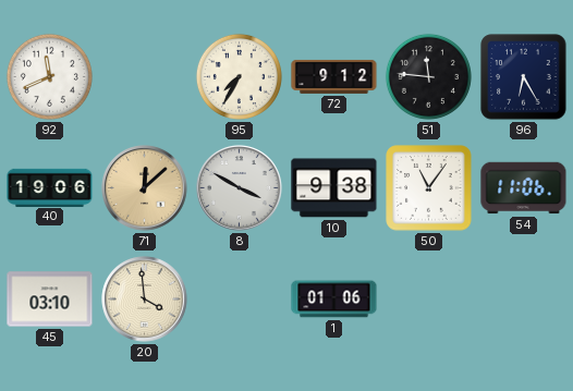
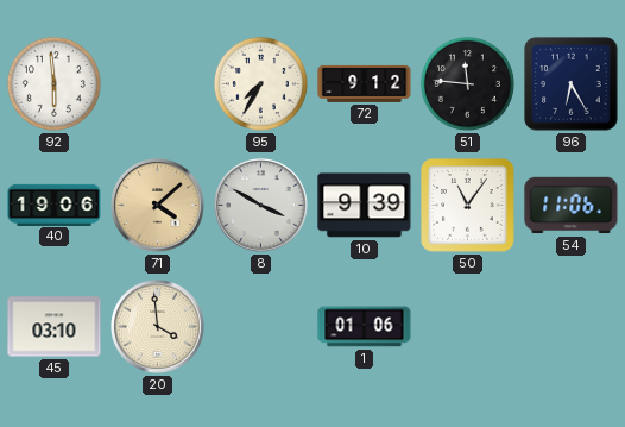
92: 11:41 -> 5:59
71: 12:08 -> 4:08
10: 9:38 -> 9:39
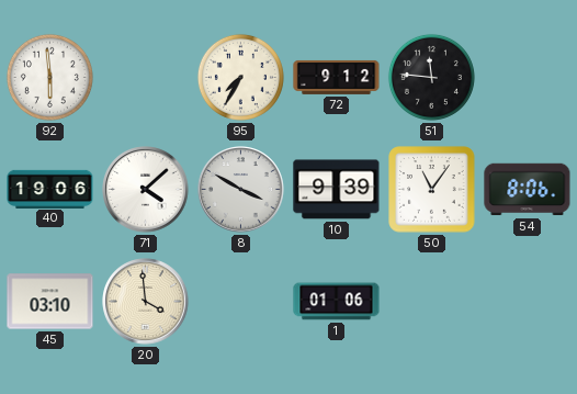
96: 6:25 -> none
71 dial: champagne -> white
54: 11:06 -> 8:06
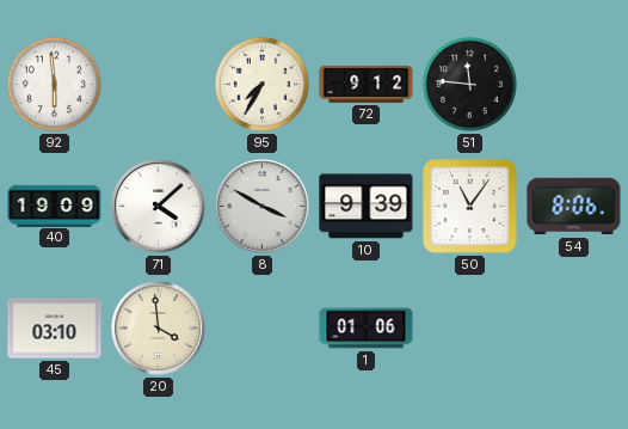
40: 19:06 -> 19:09
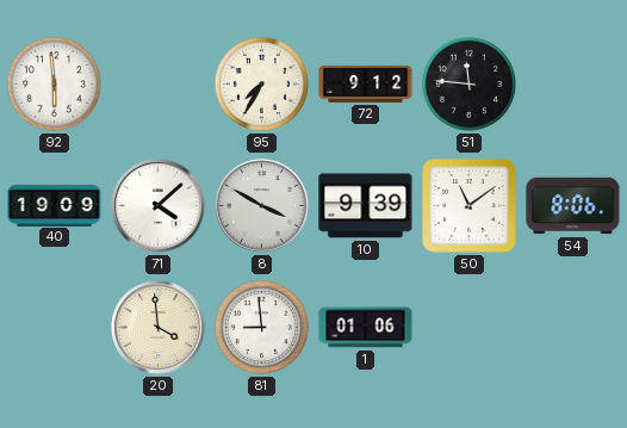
50: 11:06 -> 11:09
45: 03:10 -> none
81: none -> 8:59
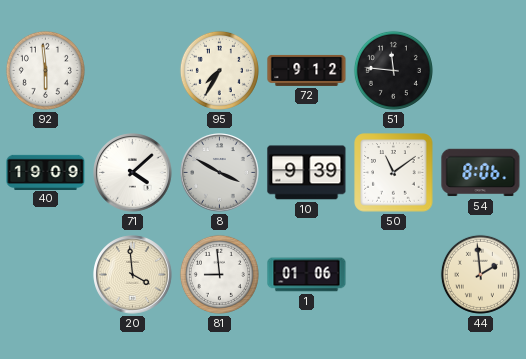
44: none -> 1:59
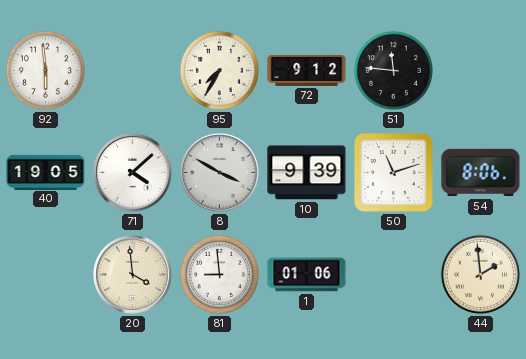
40: 19:09 -> 19:05
50: 11:09 -> 11:12
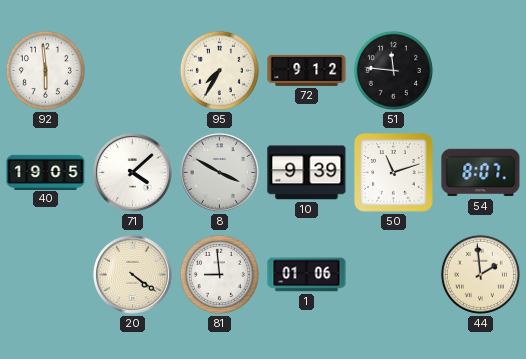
54: 8:06 -> 8:07
20: 3:59 -> 4:21
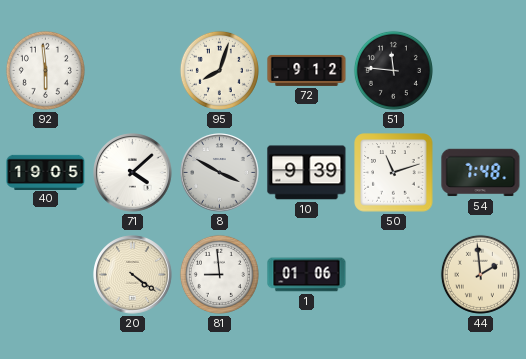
95: 7:35 -> 8:03
54: 8:07 -> 7:48
